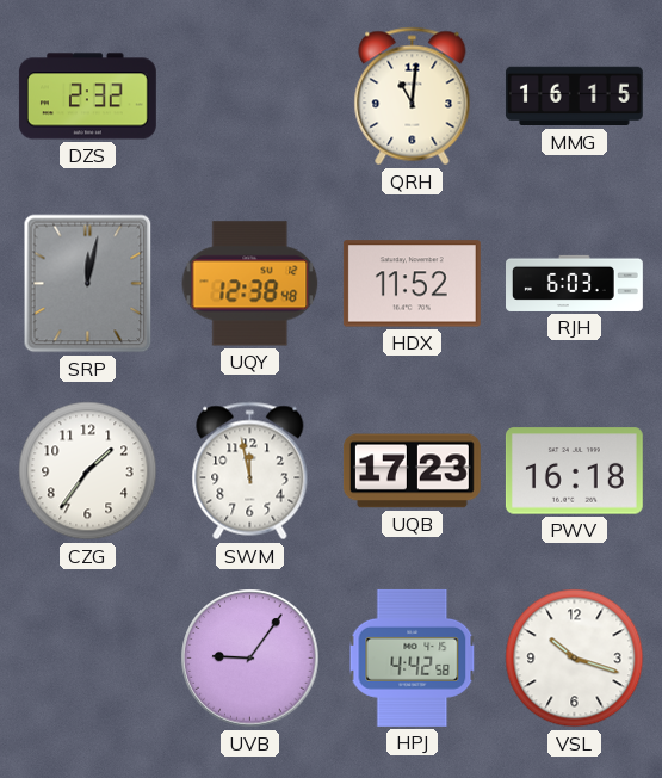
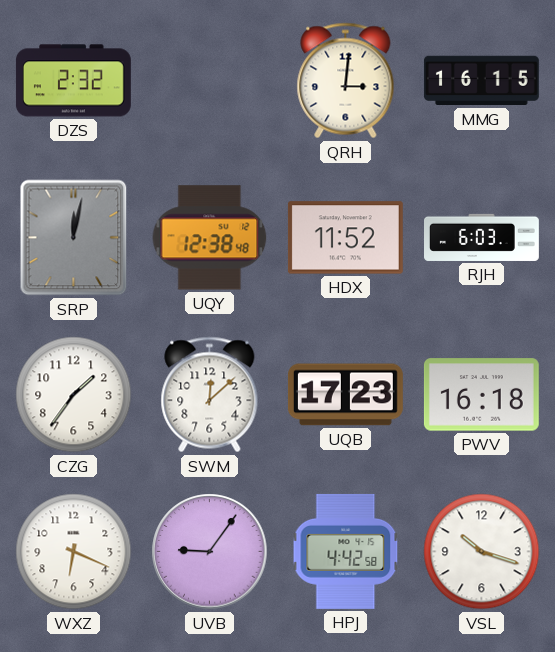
QRH: 11:01 -> 3:01
SWM: 11:58 -> 12:08
WXZ: none -> 6:19
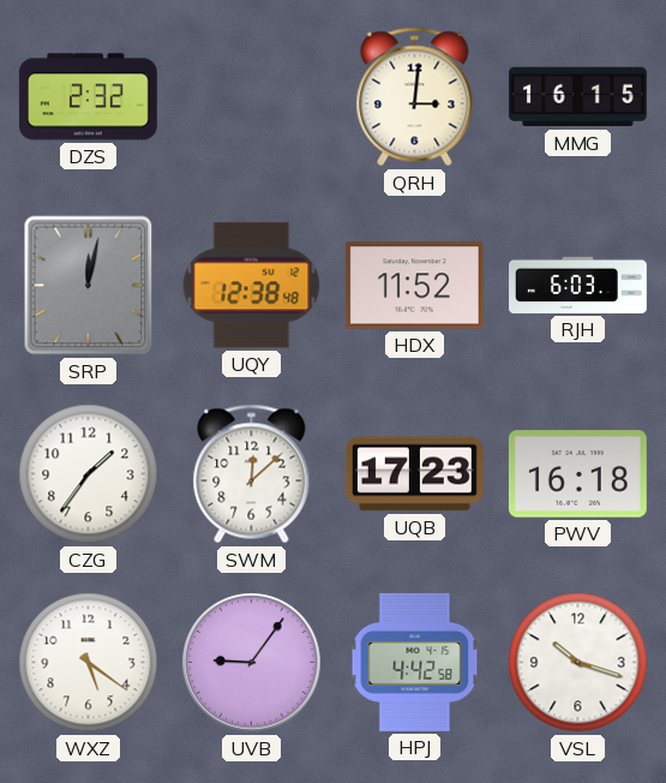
WXZ: 6:19 -> 5:21
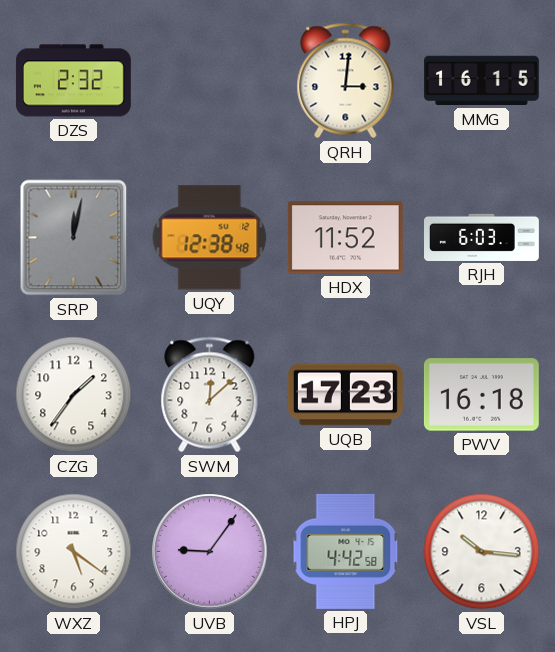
VSL: 10:18 -> 10:16
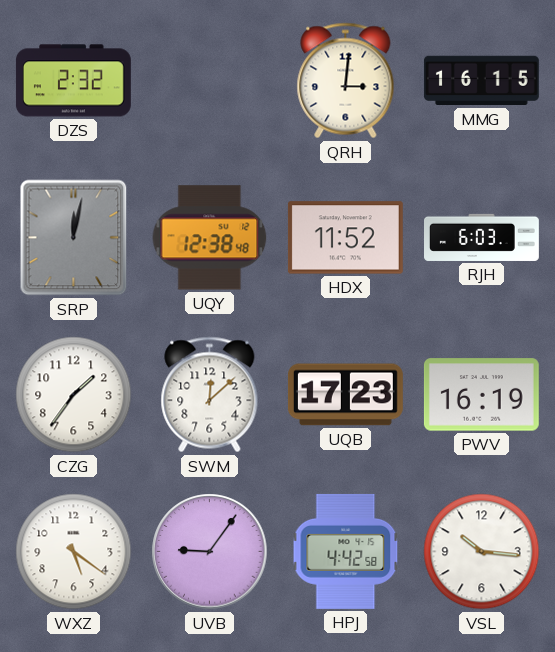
PWV: 16:18 -> 16:19
